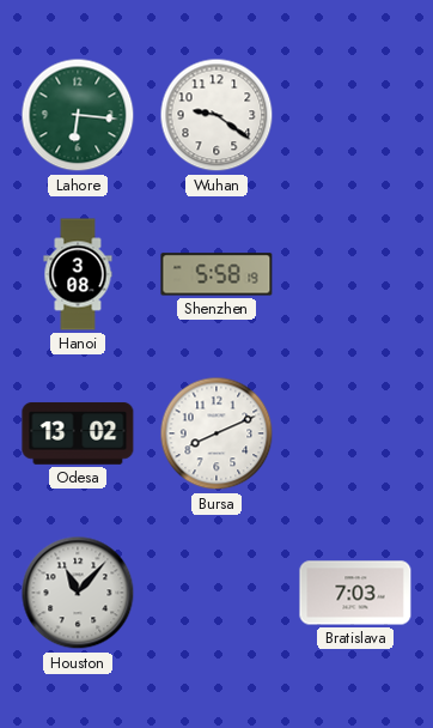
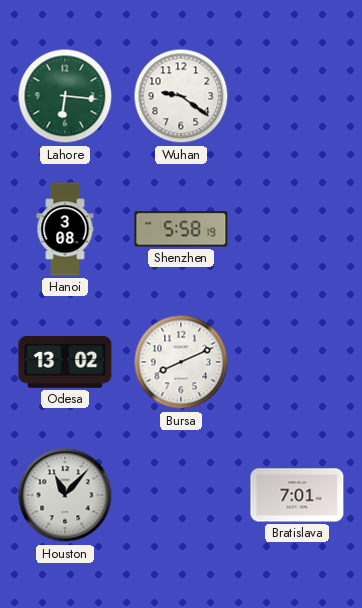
Bratislava: 7:03 -> 7:01
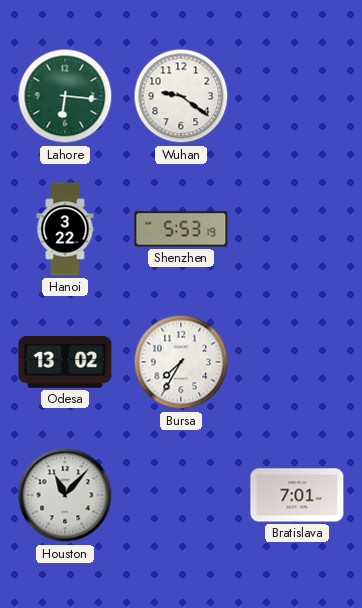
Hanoi: 3:08 -> 3:22
Shenzhen: 5:58 -> 5:53
Bursa: 8:11 -> 7:35
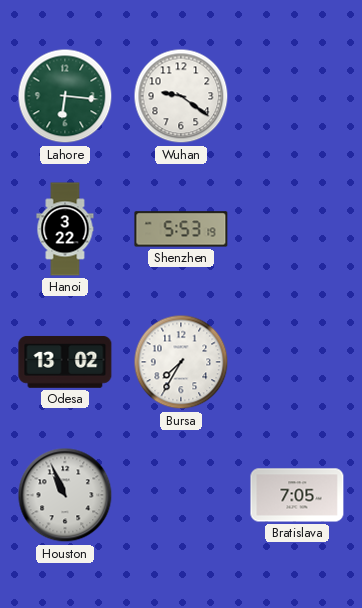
Houston: 11:07 -> 10:56
Bratislava: 7:01 -> 7:05
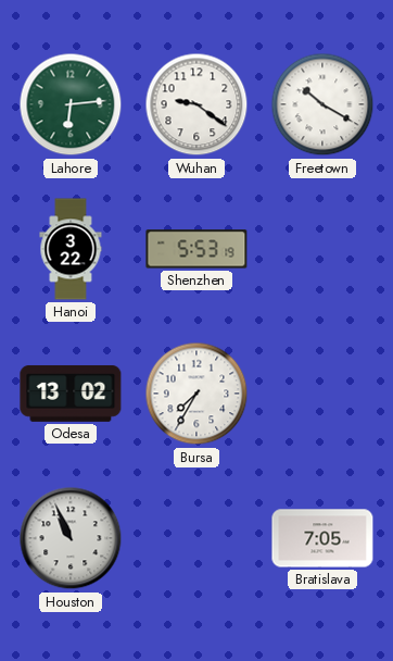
Lahore: 6:16 -> 6:14
Freetown: none -> 10:20
